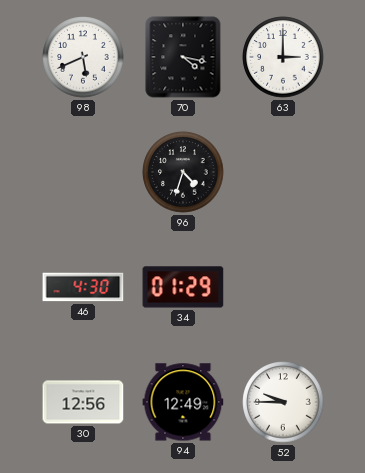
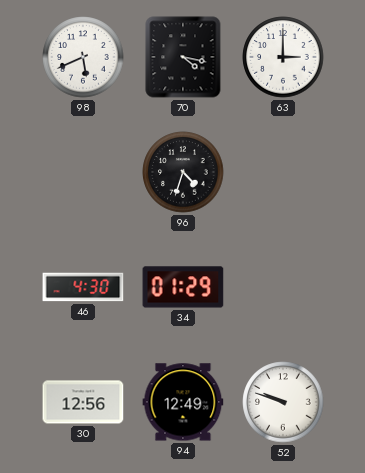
52: 9:45 -> 9:48
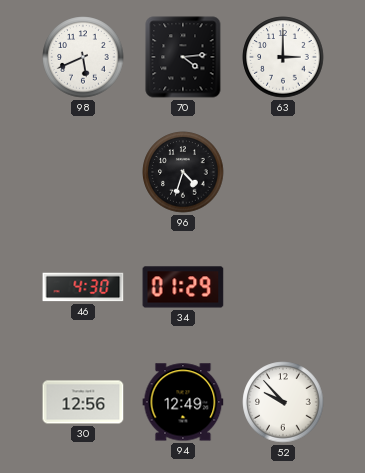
70: 4:17 -> 4:14
52: 9:48 -> 9:53
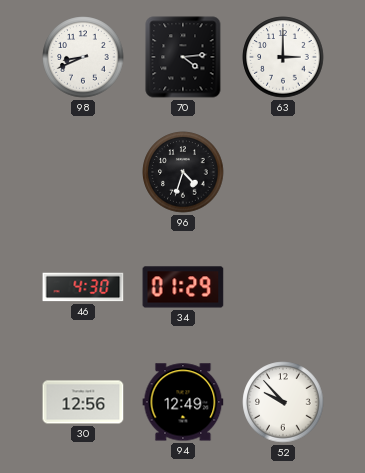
98: 5:41 -> 8:41
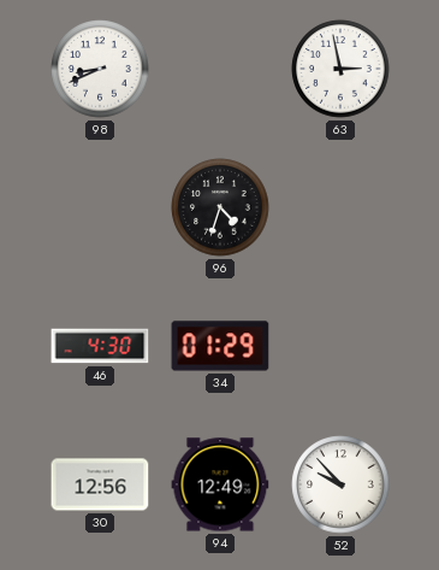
70: 4:14 -> none
63: 3:00 -> 2:58
